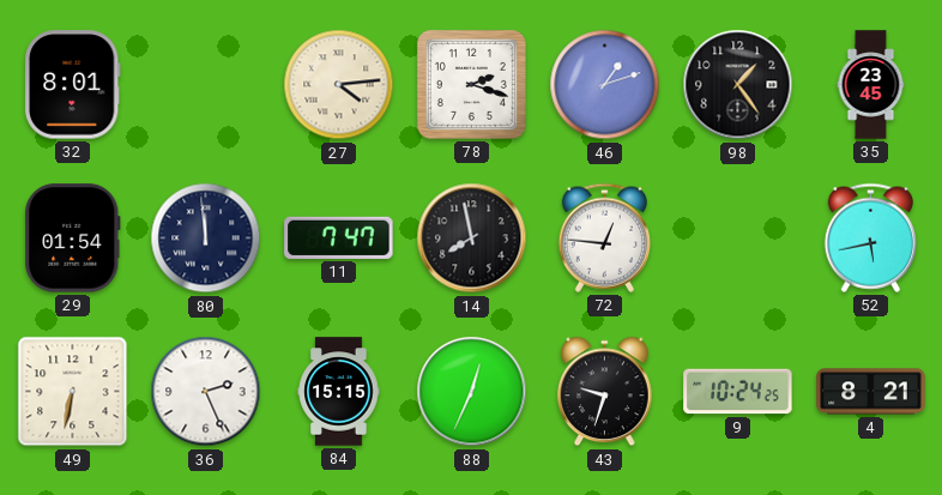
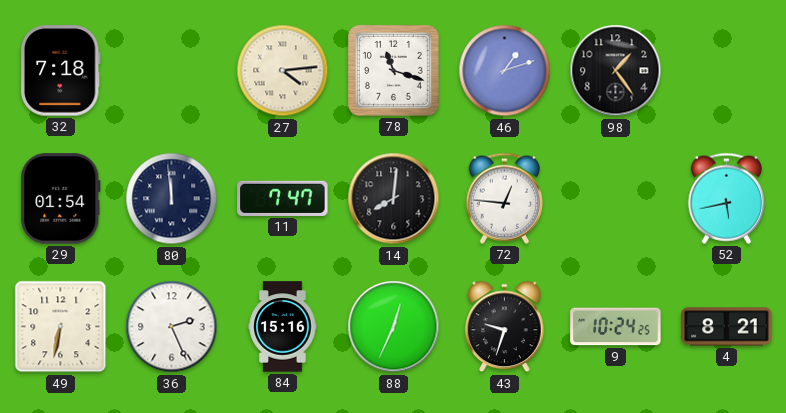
32: 8:01 -> 7:18
78: 2:18 -> 11:18
35: 23:45 -> none
14: 7:58 -> 8:01
84: 15:15 -> 15:16
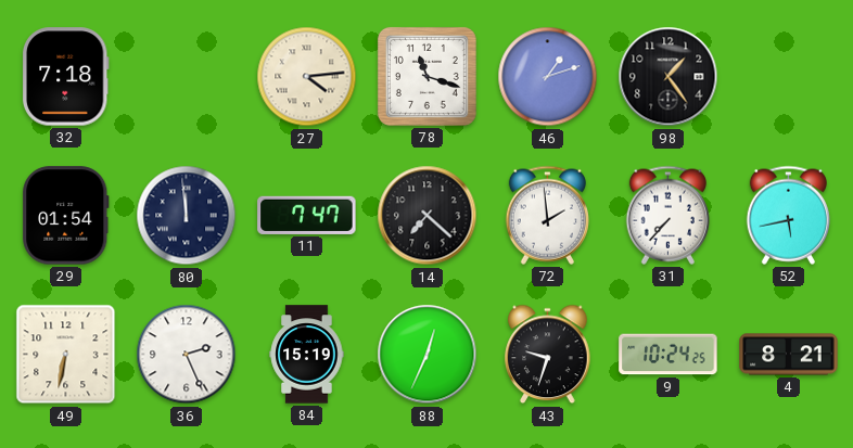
14: 8:01 -> 7:22
72: 12:46 -> 1:59
31: none -> 7:37
84: 15:16 -> 15:19
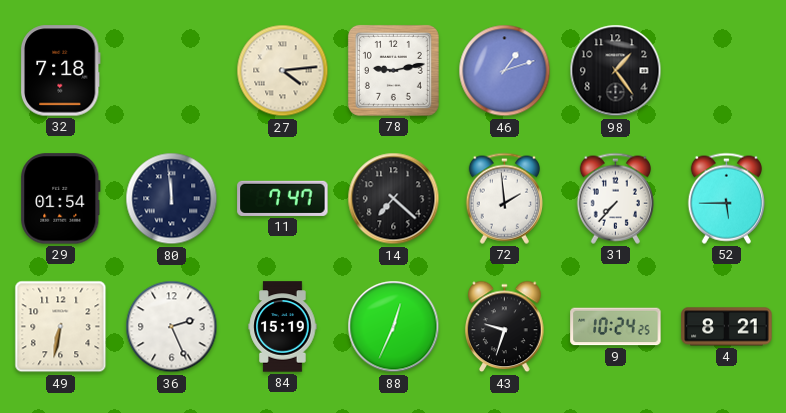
78: 11:18 -> 9:13
52: 5:43 -> 5:45
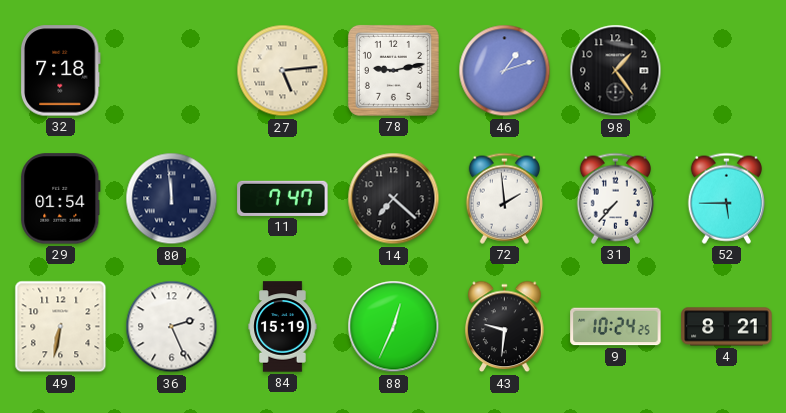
27: 4:14 -> 5:14
43: 9:33 -> 9:31
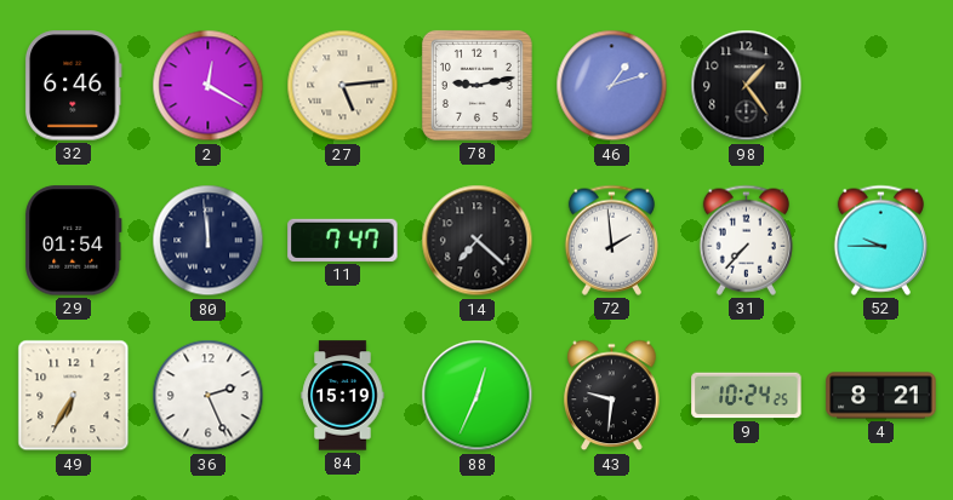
32: 7:18 -> 6:46
2: none -> 12:20
52: 5:45 -> 9:45
49: 6:32 -> 6:35
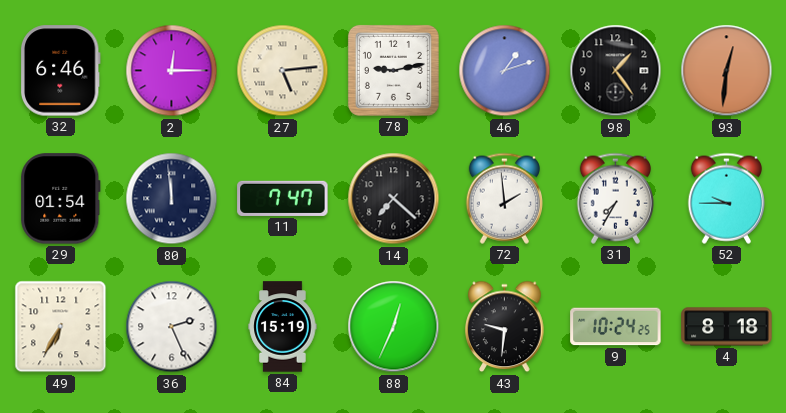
2: 12:20 -> 12:15
93: none -> 12:31
31: 7:37 -> 7:35
4: 8:21 -> 8:18
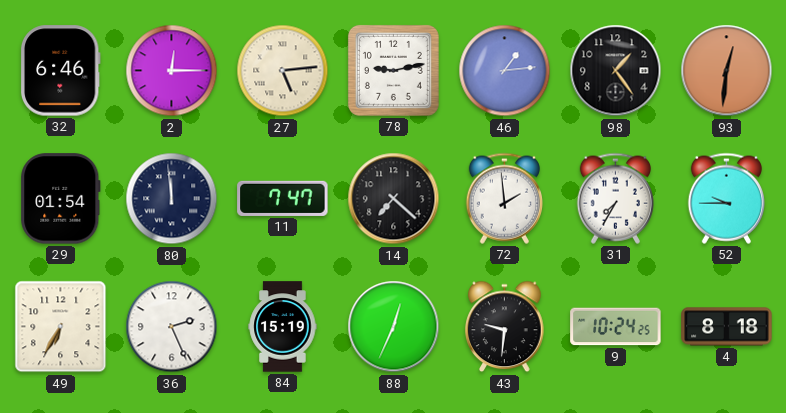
46: 1:12 -> 1:14
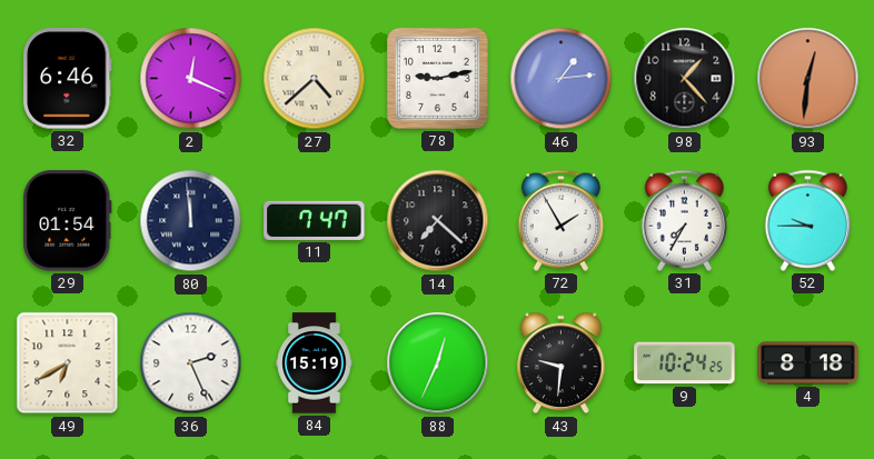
2: 12:15 -> 12:19
27: 5:14 -> 4:38
98: 1:24 -> 1:23
72: 1:59 -> 1:55
49: 6:35 -> 6:40
